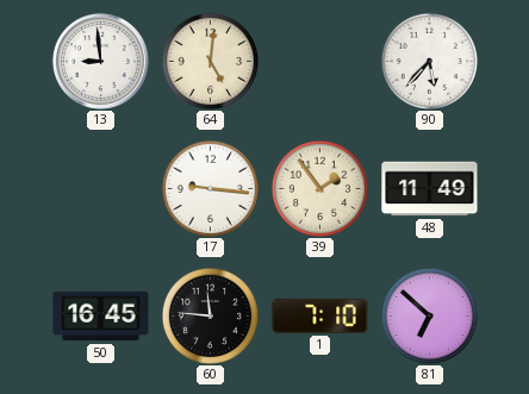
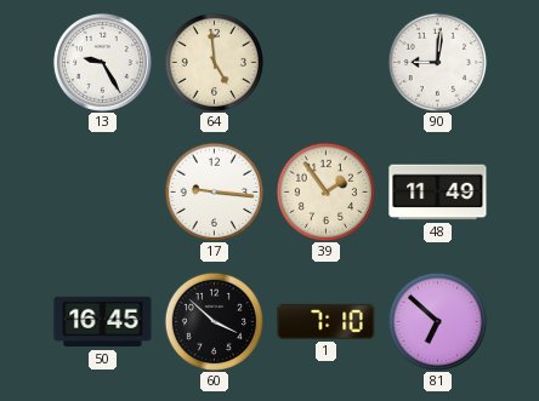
13: 8:59 -> 9:25
64: 5:01 -> 4:59
90: 5:37 -> 9:01
60: 11:46 -> 3:52
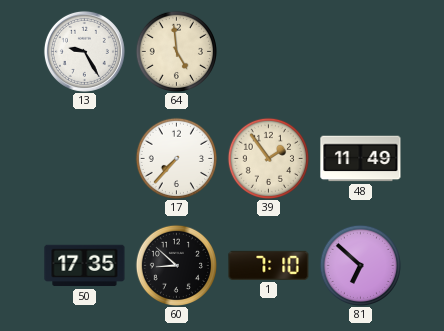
90: 9:01 -> none
17: 9:16 -> 7:37
50: 16:45 -> 17:35
60: 3:52 -> 8:52
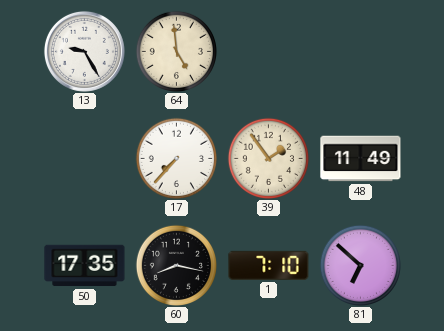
60: 8:52 -> 8:17
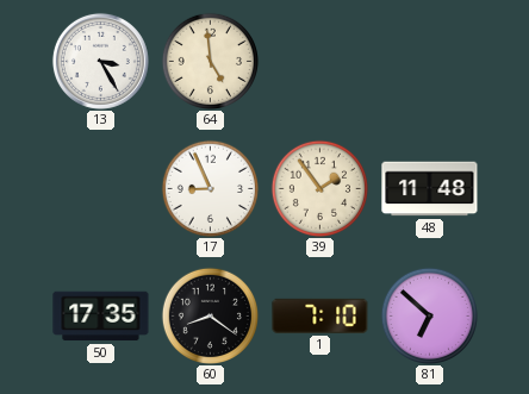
13: 9:25 -> 3:25
17: 7:37 -> 8:56
48: 11:49 -> 11:48
60: 8:17 -> 8:21
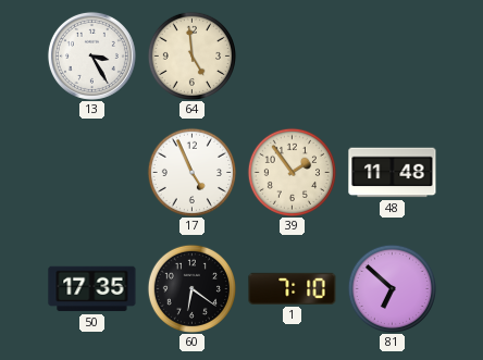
17: 8:56 -> 4:56
60: 8:21 -> 6:21
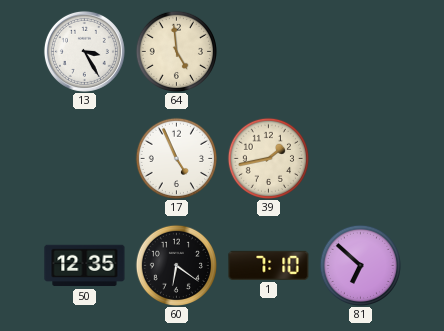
39: 1:54 -> 1:43
48: 11:48 -> none
50: 17:35 -> 12:35
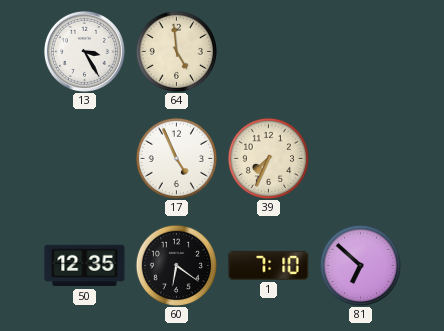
39: 1:43 -> 7:34
